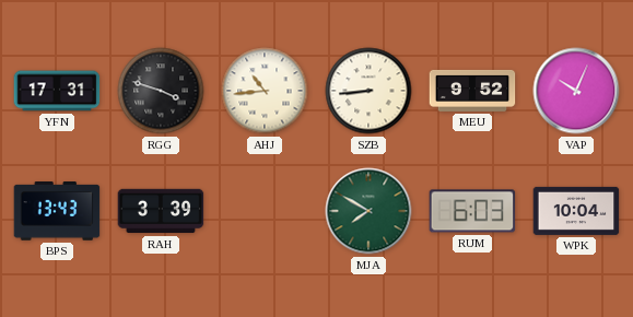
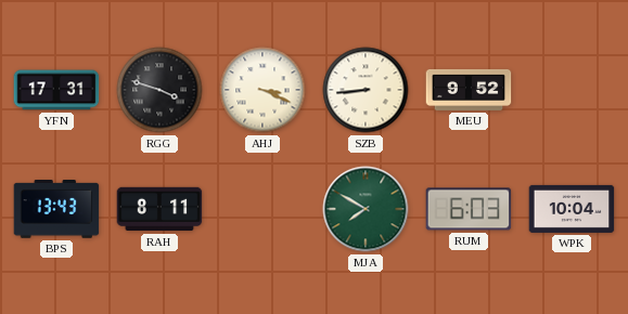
AHJ: 10:44 -> 3:19
VAP: 10:04 -> none
RAH: 3:39 -> 8:11
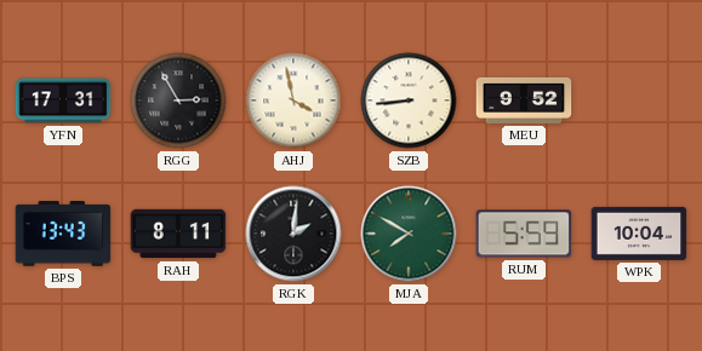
RGG: 3:48 -> 2:55
AHJ: 3:19 -> 3:58
RGK: none -> 2:01
RUM: 6:03 -> 5:59
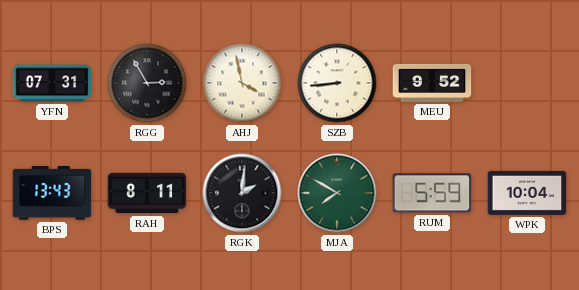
YFN: 17:31 -> 07:31
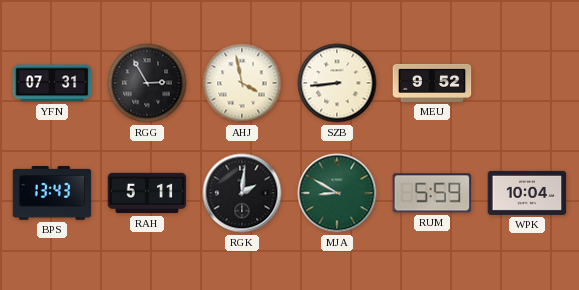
RAH: 8:11 -> 5:11
MJA: 7:50 -> 8:50
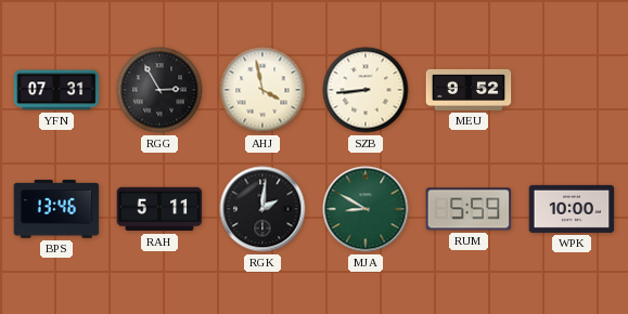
BPS: 13:43 -> 13:46
WPK: 10:04 -> 10:00
